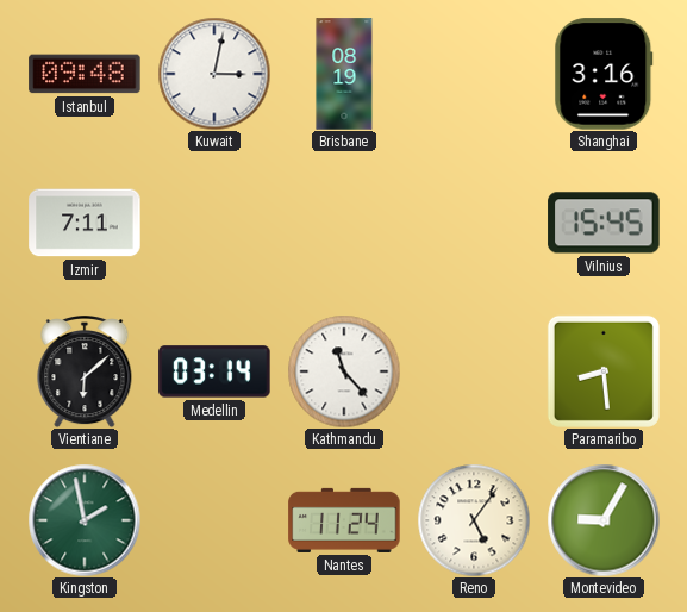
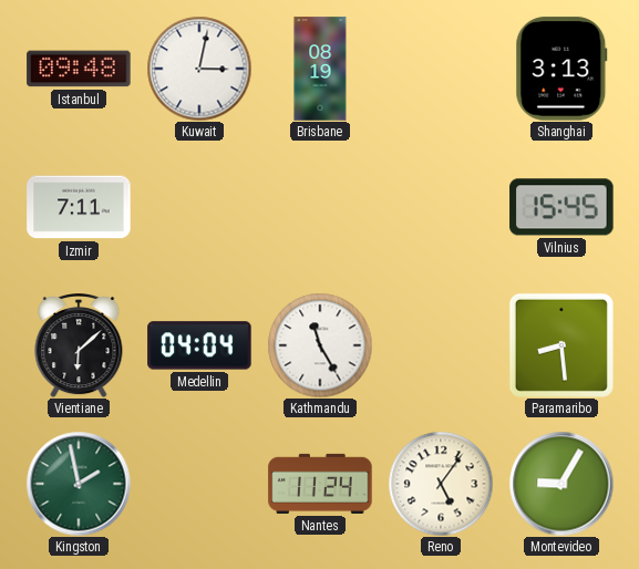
Shanghai: 3:16 -> 3:13
Medellin: 03:14 -> 04:04
Kathmandu: 11:23 -> 11:25
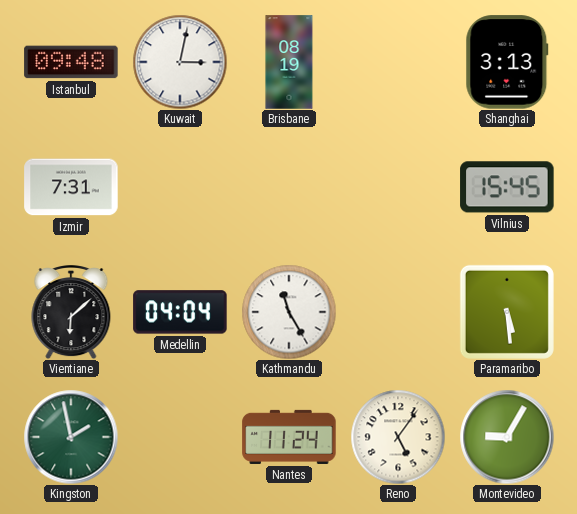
Izmir: 7:11 -> 7:31
Paramaribo: 8:29 -> 5:29
